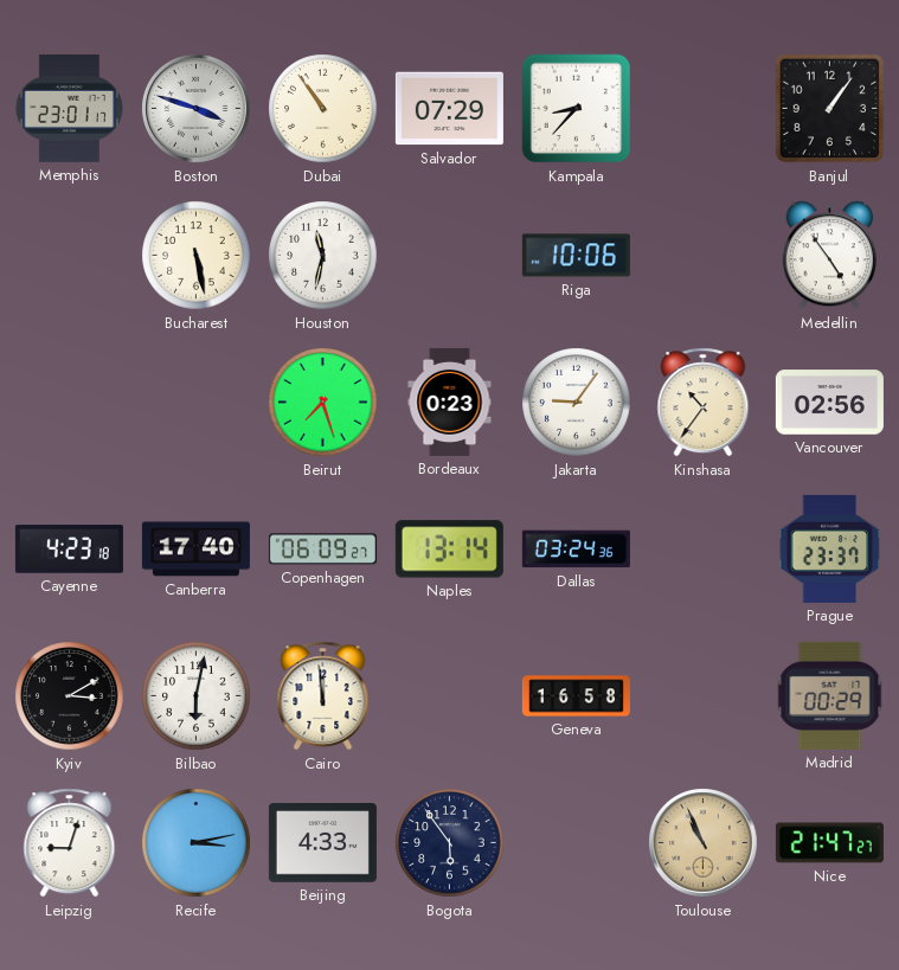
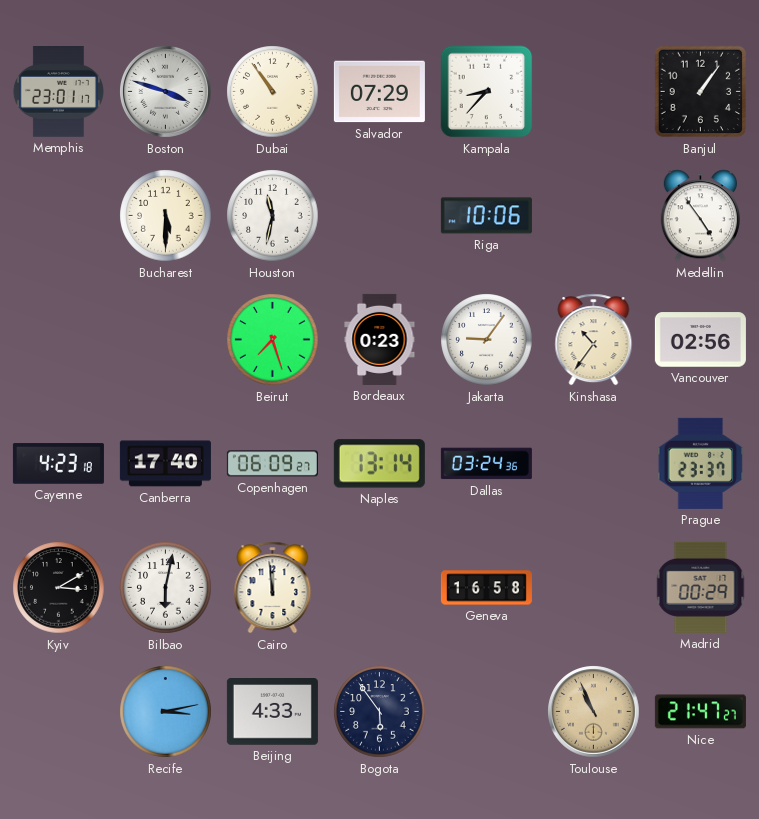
Bucharest: 5:28 -> 5:30
Leipzig: 9:03 -> none
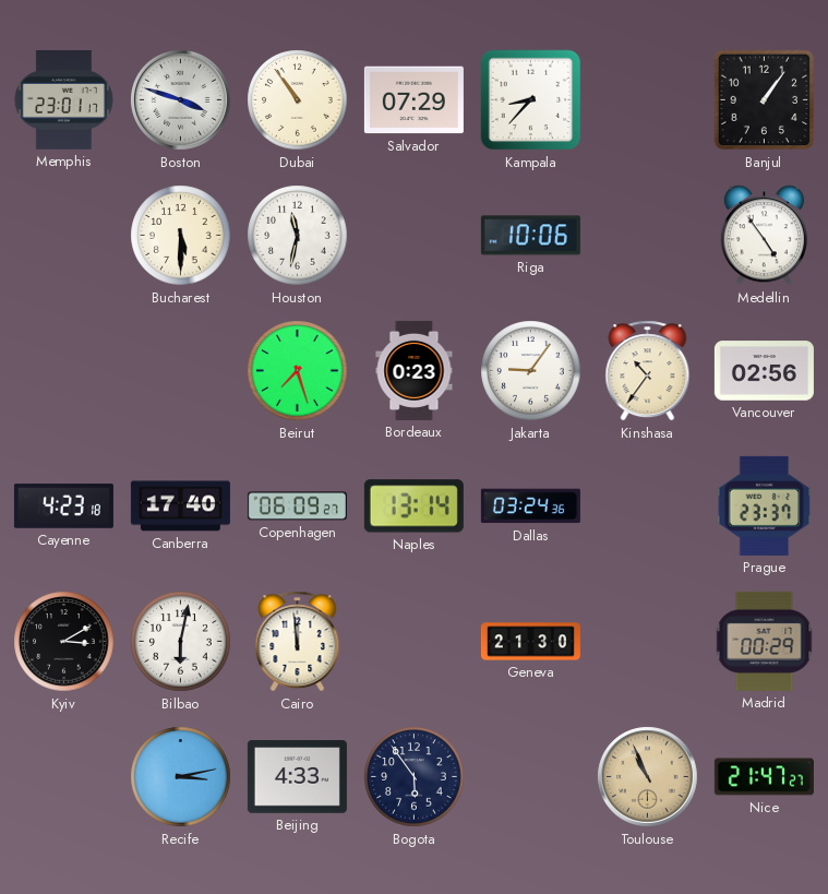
Geneva: 16:58 -> 21:30
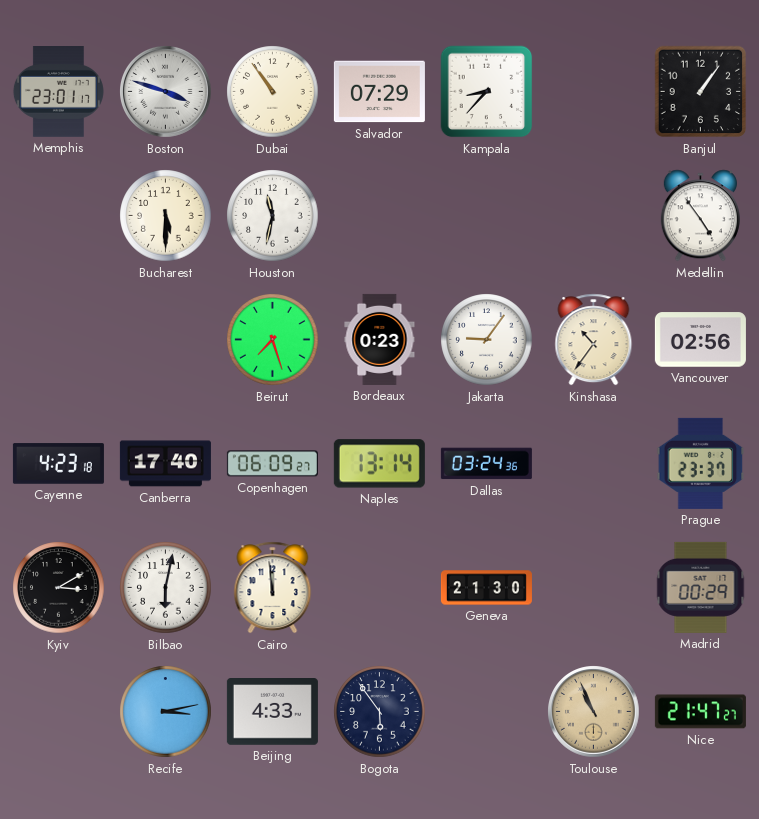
Riga: 10:06 -> none
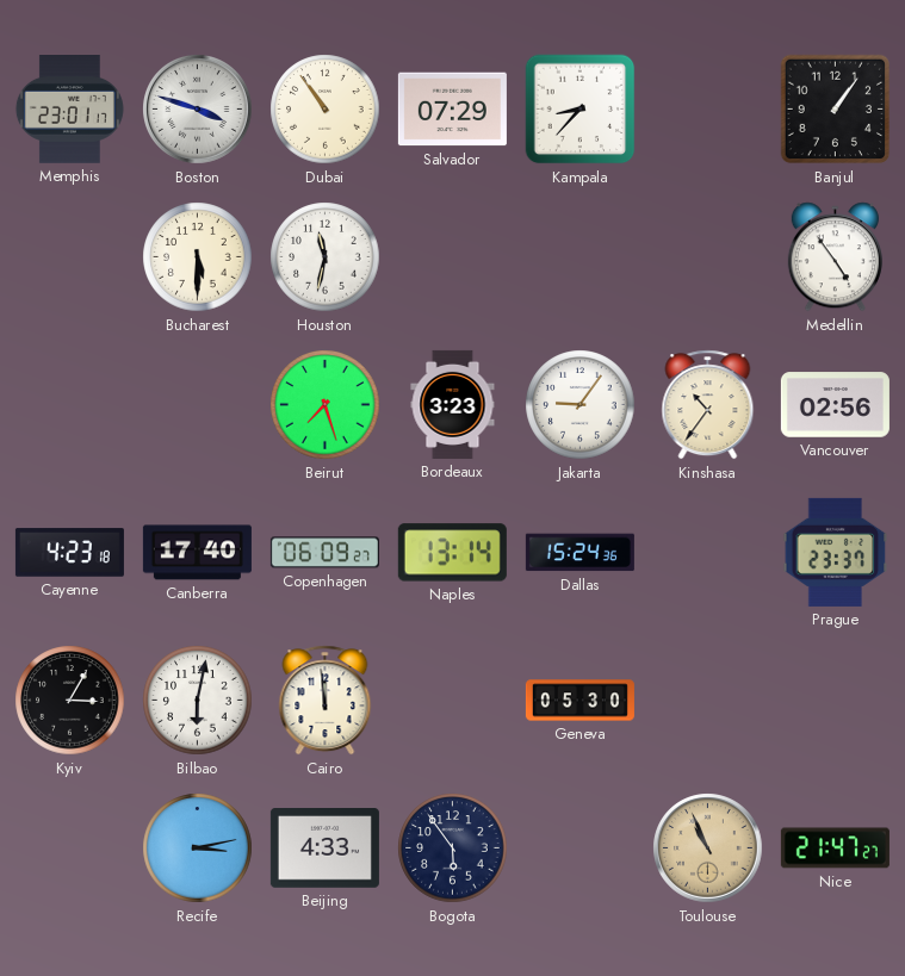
Bordeaux: 0:23 -> 3:23
Dallas: 03:24 -> 15:24
Kyiv: 3:10 -> 3:05
Geneva: 21:30 -> 05:30
Madrid: 00:29 -> none
